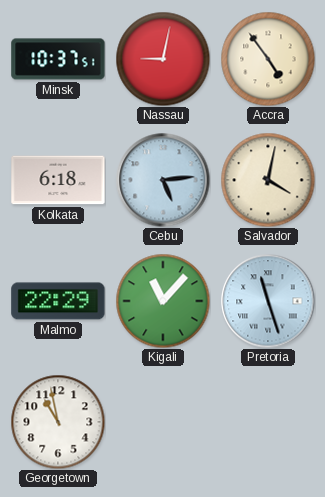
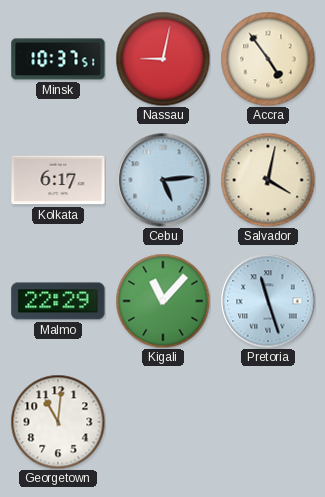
Kolkata: 6:18 -> 6:17
Georgetown: 10:58 -> 11:01
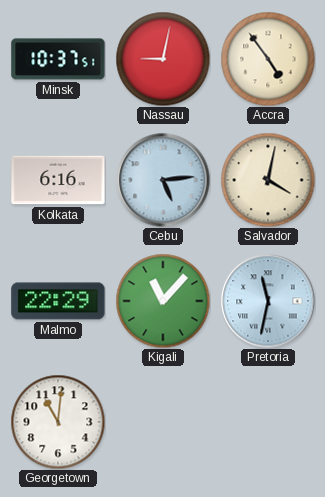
Kolkata: 6:17 -> 6:16
Pretoria: 11:27 -> 11:32
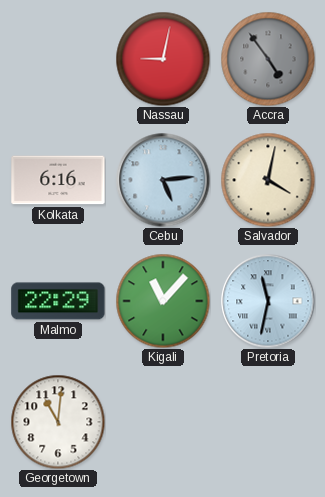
Minsk: 10:37 -> none
Accra dial: cream -> grey
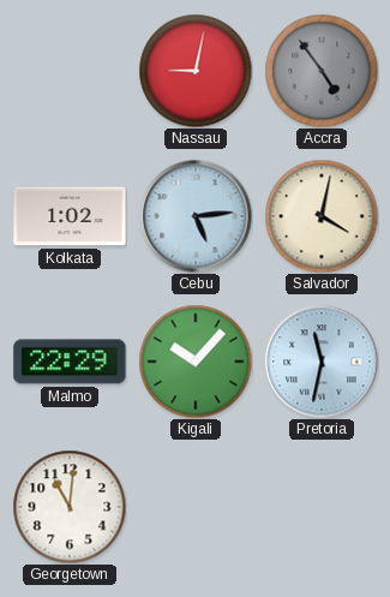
Kolkata: 6:16 -> 1:02
Kigali: 11:07 -> 10:07
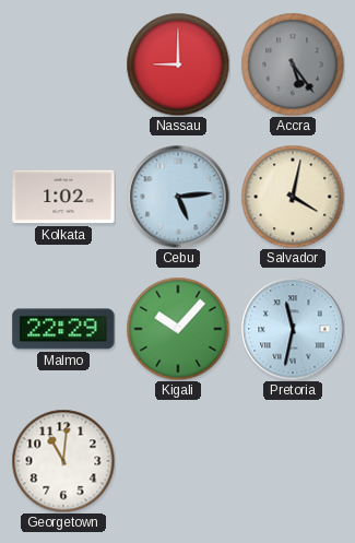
Nassau: 9:02 -> 9:00
Accra: 4:54 -> 5:24
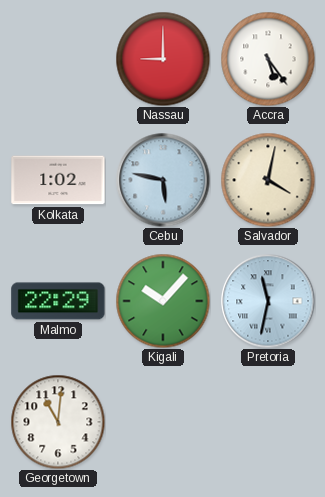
Accra dial: grey -> white
Cebu: 5:14 -> 5:47
